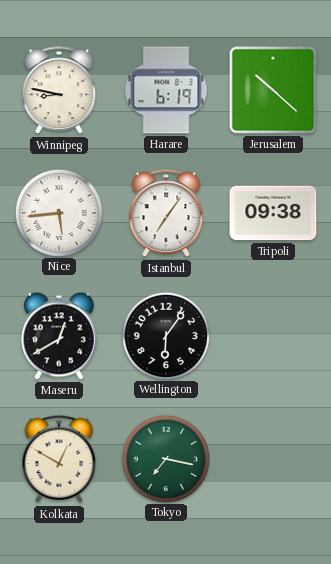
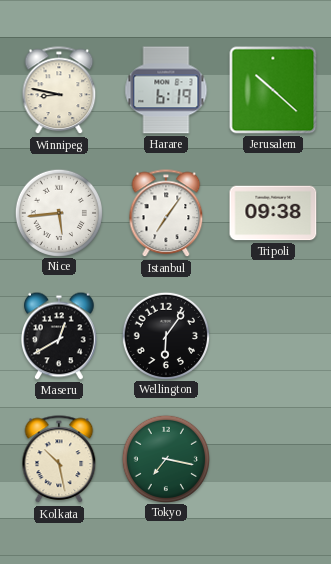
Kolkata: 12:50 -> 10:28
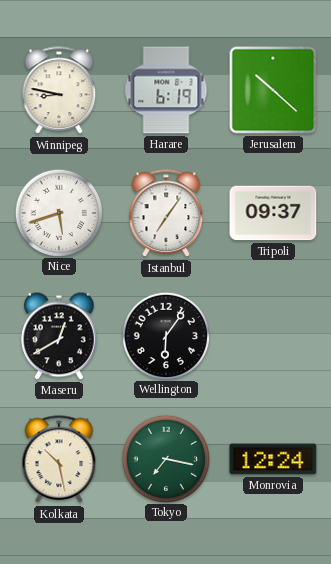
Nice: 5:44 -> 5:42
Tripoli: 09:38 -> 09:37
Monrovia: none -> 12:24
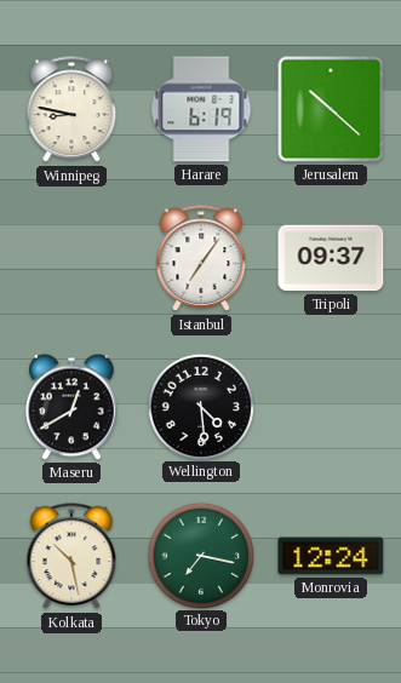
Nice: 5:42 -> none
Wellington: 6:06 -> 4:29
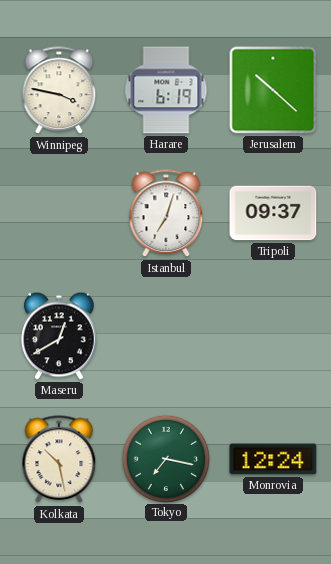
Winnipeg: 8:47 -> 3:47
Istanbul: 7:06 -> 7:03
Wellington: 4:29 -> none
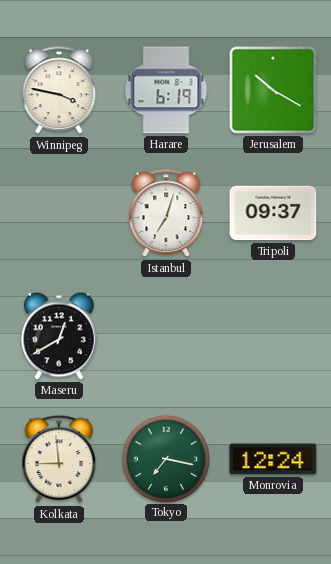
Jerusalem: 10:22 -> 10:20
Kolkata: 10:28 -> 8:59
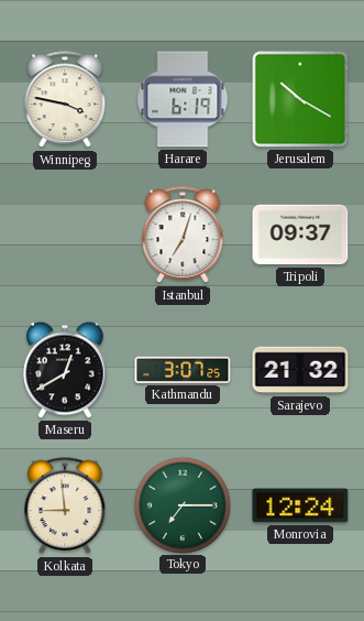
Kathmandu: none -> 3:07
Sarajevo: none -> 21:32
Tokyo: 7:17 -> 7:15
